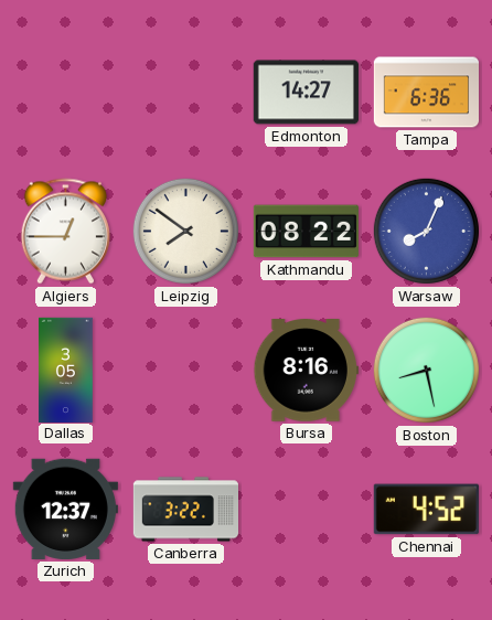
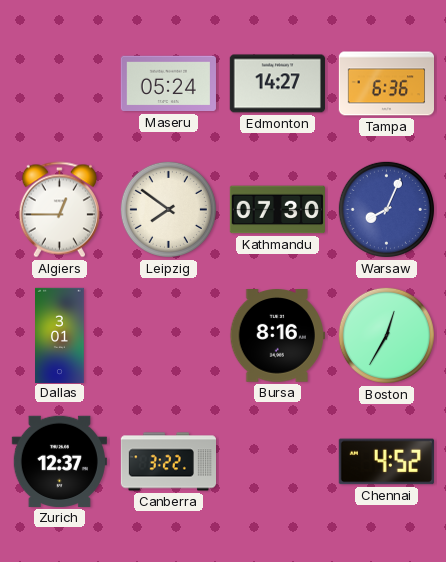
Maseru: none -> 05:24
Kathmandu: 08:22 -> 07:30
Dallas: 3:05 -> 3:01
Boston: 8:28 -> 12:35
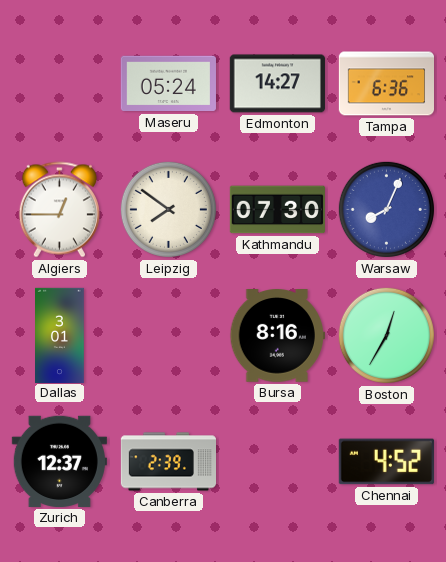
Canberra: 3:22 -> 2:39
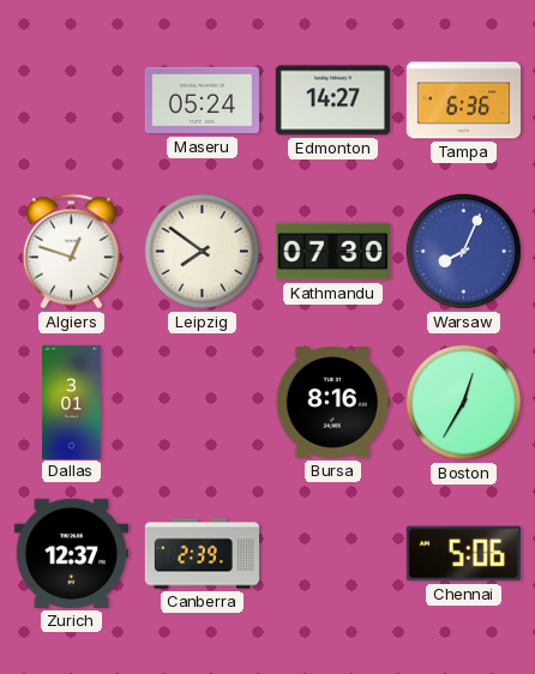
Algiers: 12:45 -> 12:48
Chennai: 4:52 -> 5:06
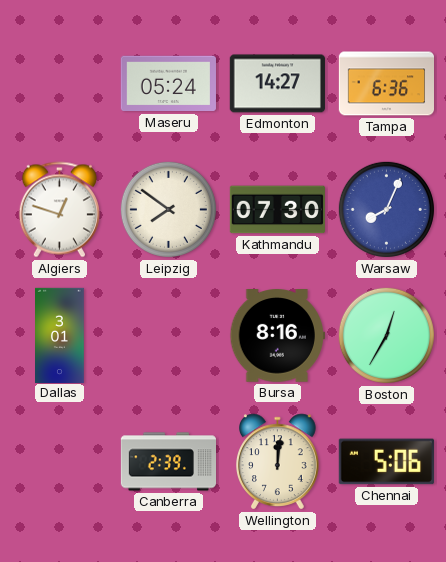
Zurich: 12:37 -> none
Wellington: none -> 12:01
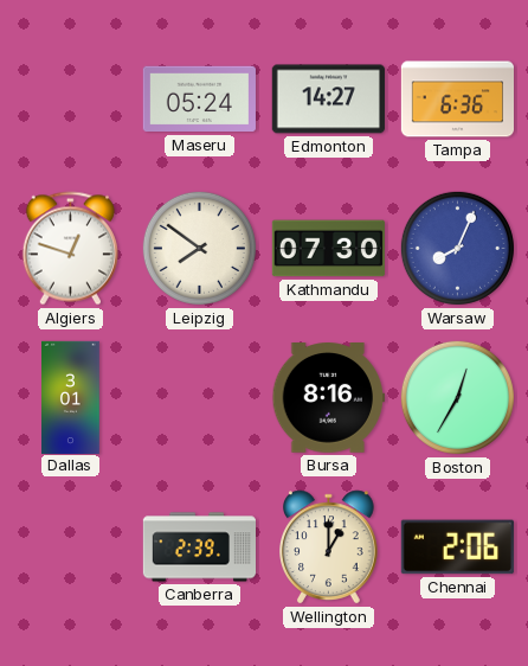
Wellington: 12:01 -> 1:00
Chennai: 5:06 -> 2:06
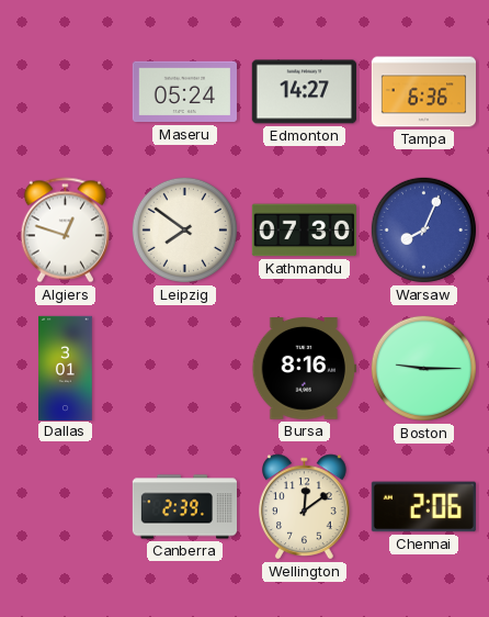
Boston: 12:35 -> 9:15
Wellington: 1:00 -> 12:09
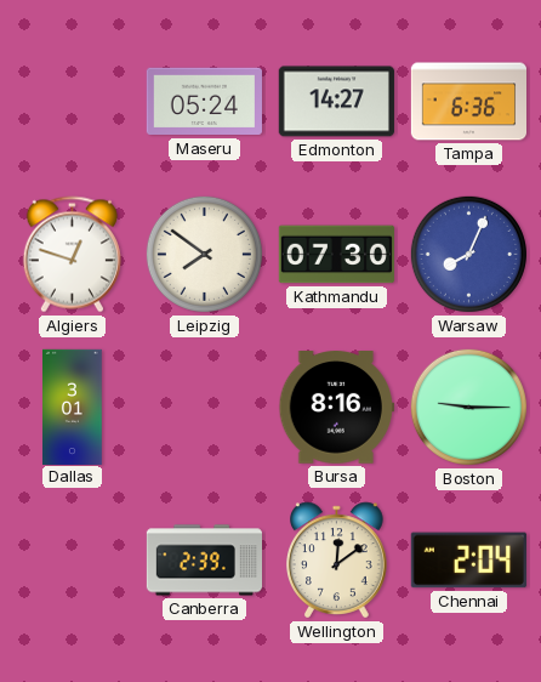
Chennai: 2:06 -> 2:04
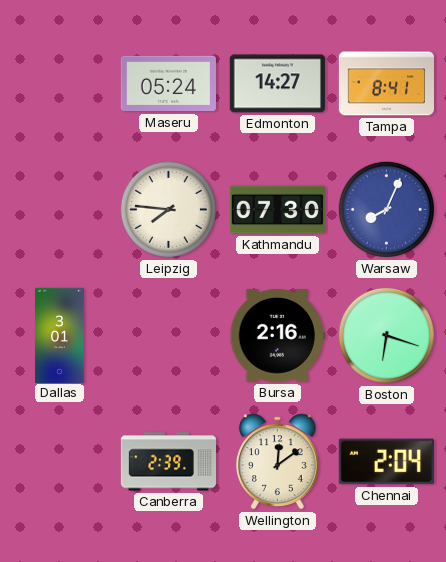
Tampa: 6:36 -> 8:41
Algiers: 12:48 -> none
Leipzig: 7:51 -> 7:46
Bursa: 8:16 -> 2:16
Boston: 9:15 -> 6:18
